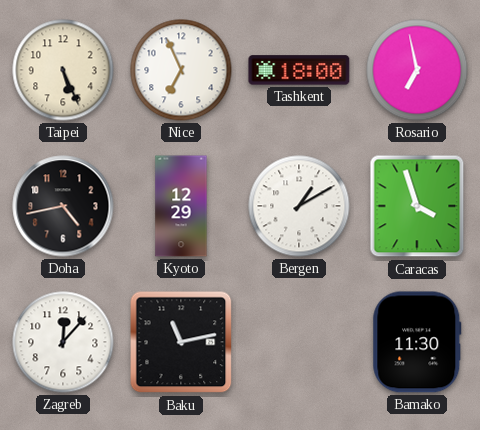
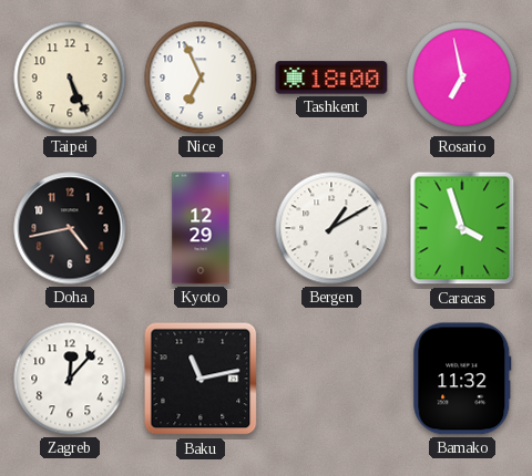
Bamako: 11:30 -> 11:32
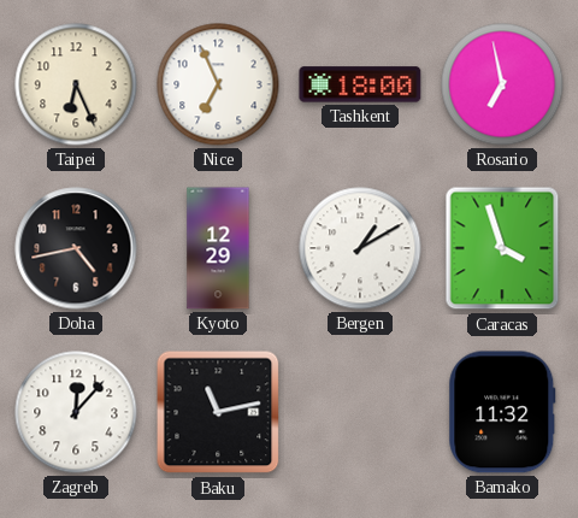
Taipei: 5:26 -> 6:26
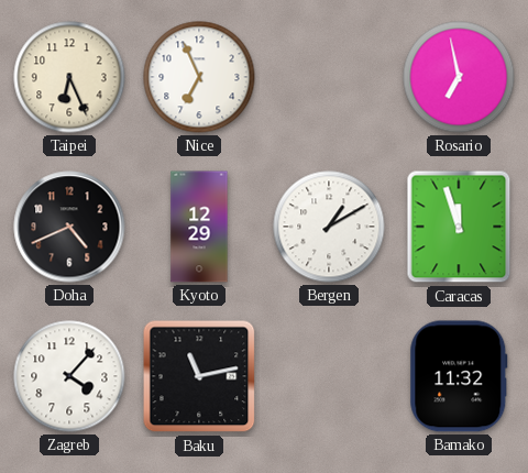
Tashkent: 18:00 -> none
Doha: 4:43 -> 4:41
Caracas: 3:57 -> 11:57
Zagreb: 12:07 -> 4:07
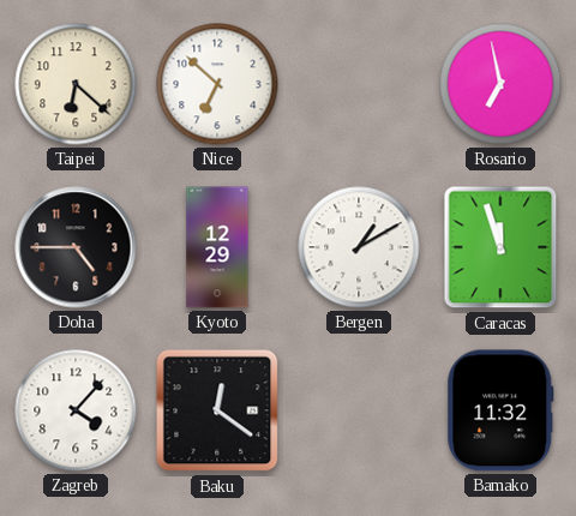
Taipei: 6:26 -> 6:22
Nice: 6:56 -> 6:52
Doha: 4:41 -> 4:45
Baku: 11:13 -> 12:21
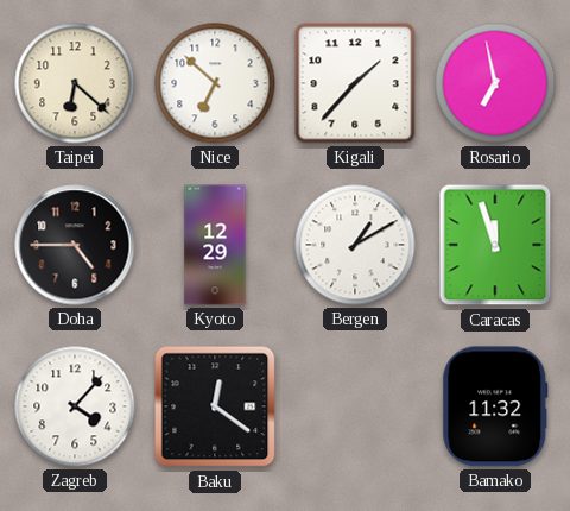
Kigali: none -> 1:37
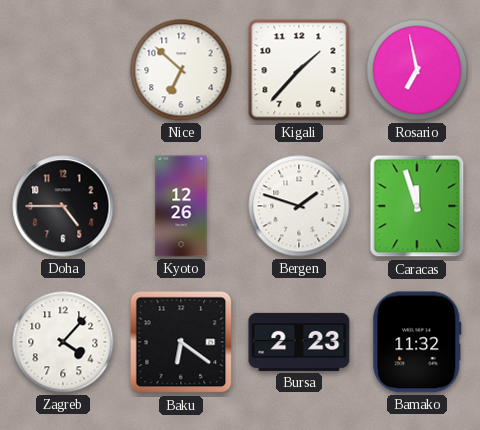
Taipei: 6:22 -> none
Kyoto: 12:29 -> 12:26
Bergen: 1:10 -> 1:48
Baku: 12:21 -> 6:21
Bursa: none -> 2:23
